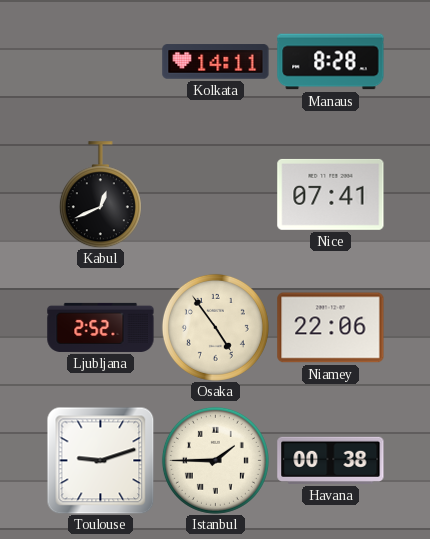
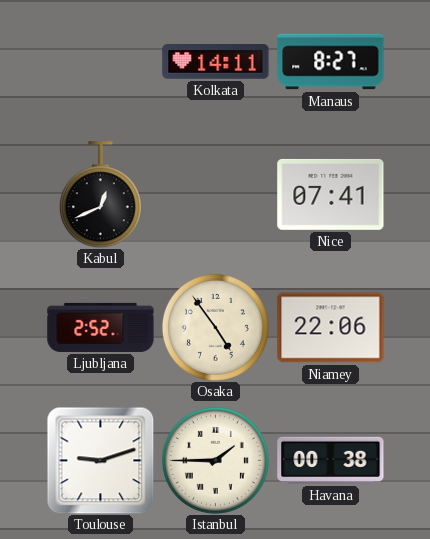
Manaus: 8:28 -> 8:27
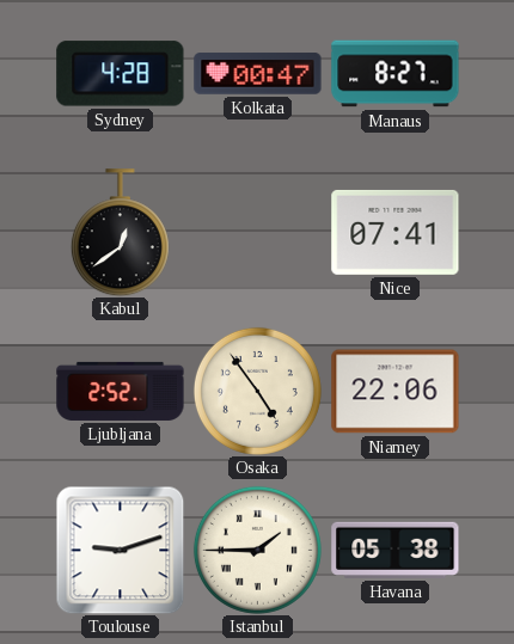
Sydney: none -> 4:28
Kolkata: 14:11 -> 00:47
Kabul: 12:41 -> 12:39
Havana: 00:38 -> 05:38
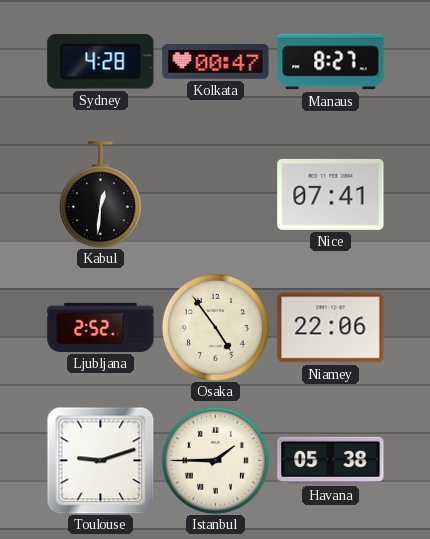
Kabul: 12:39 -> 12:31
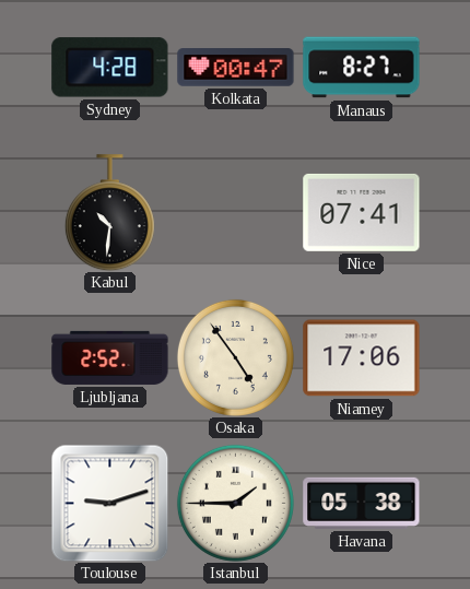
Kabul: 12:31 -> 10:31
Niamey: 22:06 -> 17:06
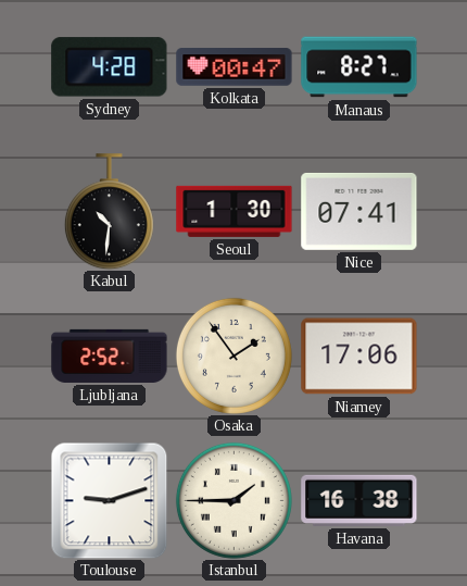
Seoul: none -> 1:30
Osaka: 4:54 -> 1:54
Havana: 05:38 -> 16:38
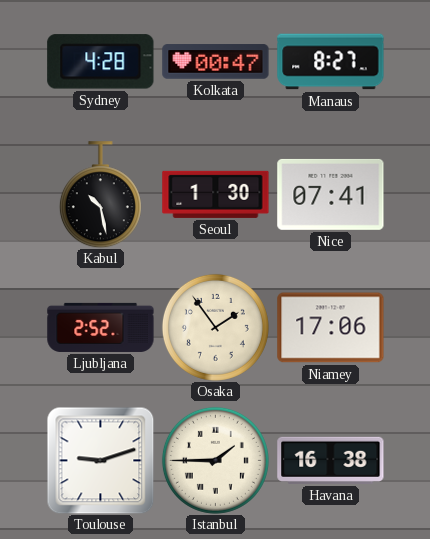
Kabul: 10:31 -> 10:28
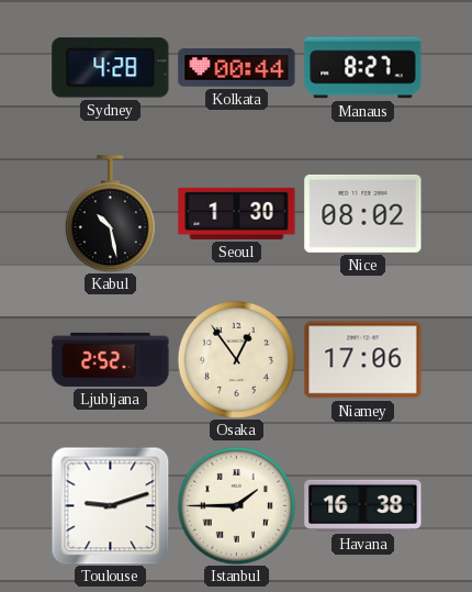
Kolkata: 00:47 -> 00:44
Nice: 07:41 -> 08:02
Osaka: 1:54 -> 12:54
